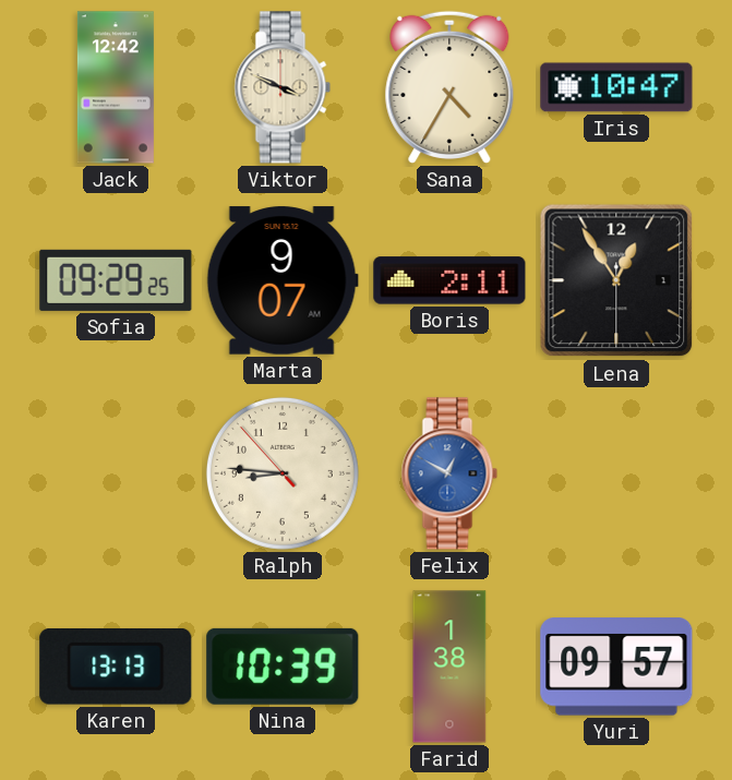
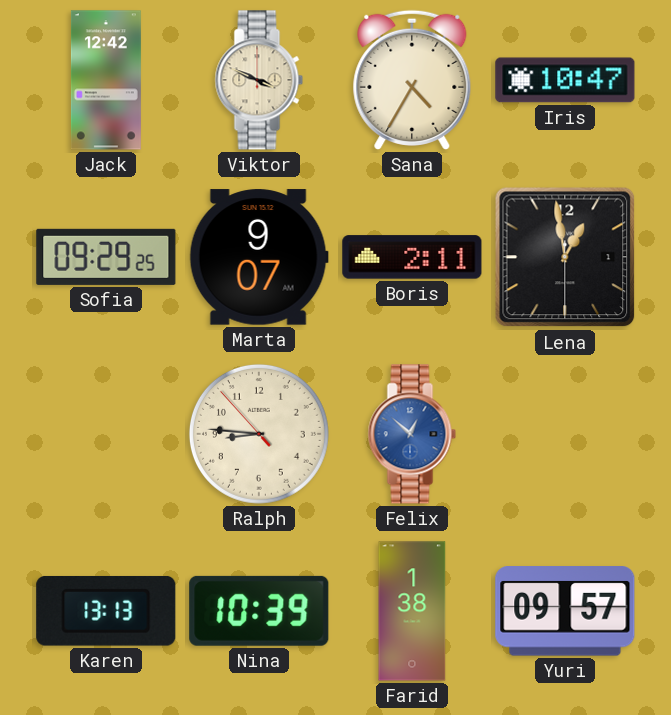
Lena: 12:54 -> 12:58
Felix: 12:50 -> 12:52
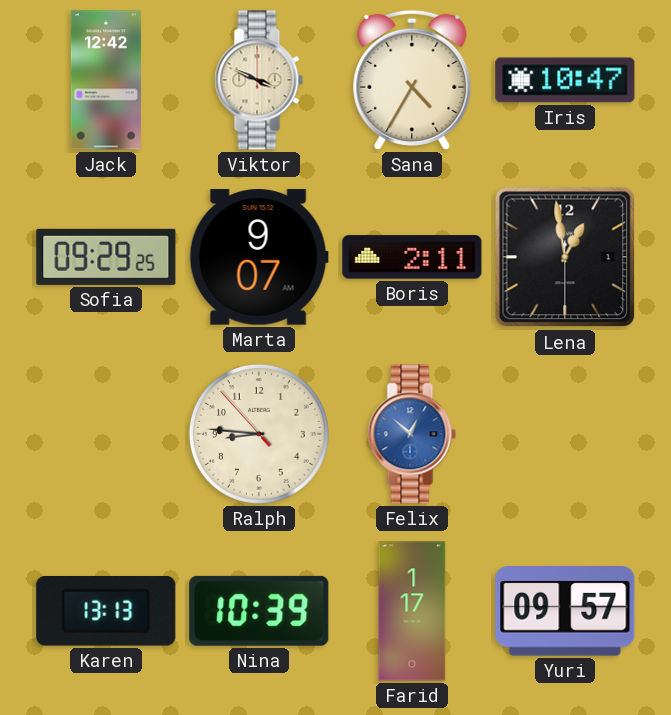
Farid: 1:38 -> 1:17
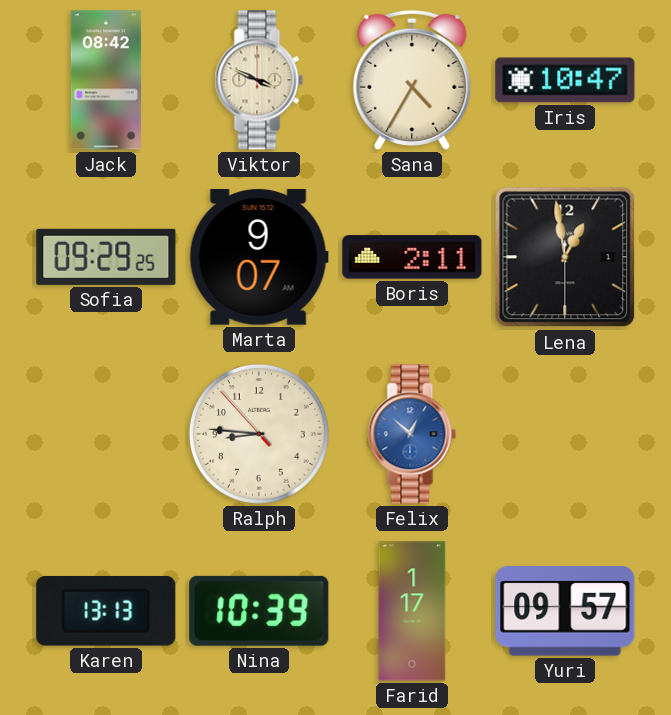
Jack: 12:42 -> 08:42
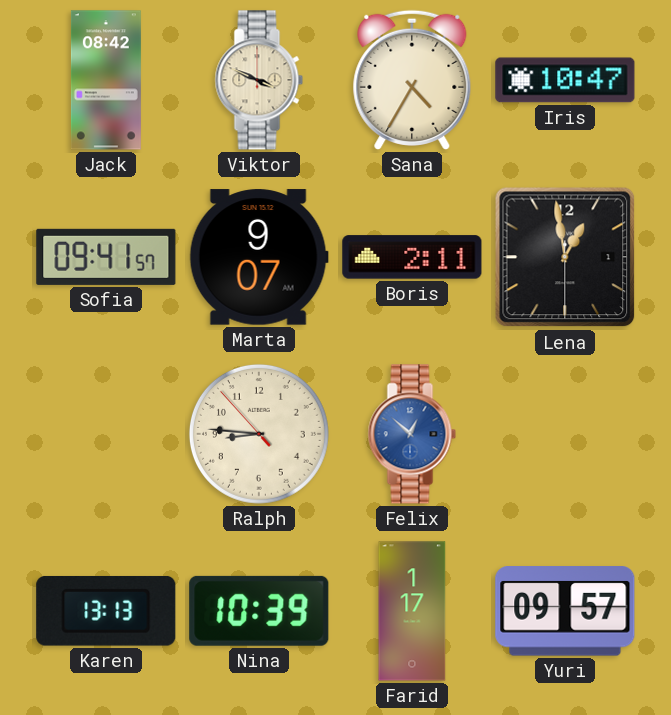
Sofia: 09:29 -> 09:41
